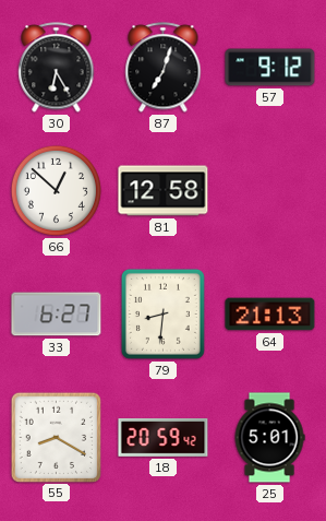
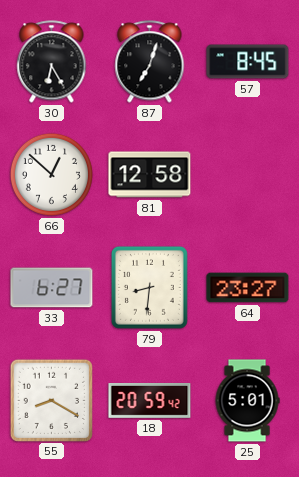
57: 9:12 -> 8:45
64: 21:13 -> 23:27
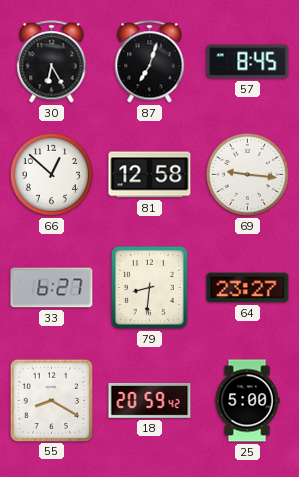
69: none -> 9:16
25: 5:01 -> 5:00
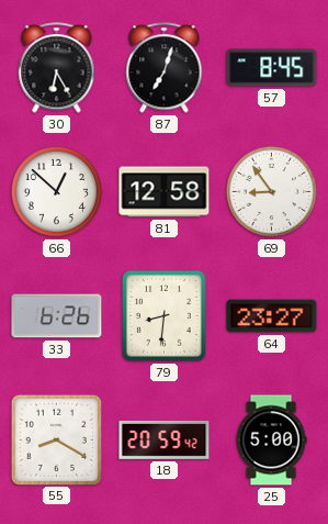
69: 9:16 -> 8:54
33: 6:27 -> 6:26
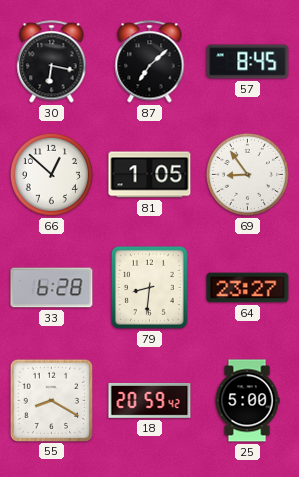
30: 6:25 -> 6:17
87: 7:03 -> 7:08
81: 12:58 -> 1:05
33: 6:26 -> 6:28
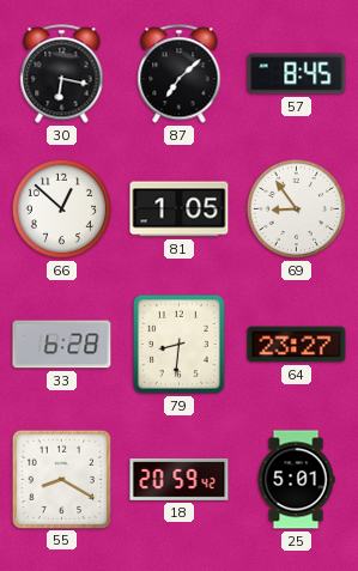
25: 5:00 -> 5:01
